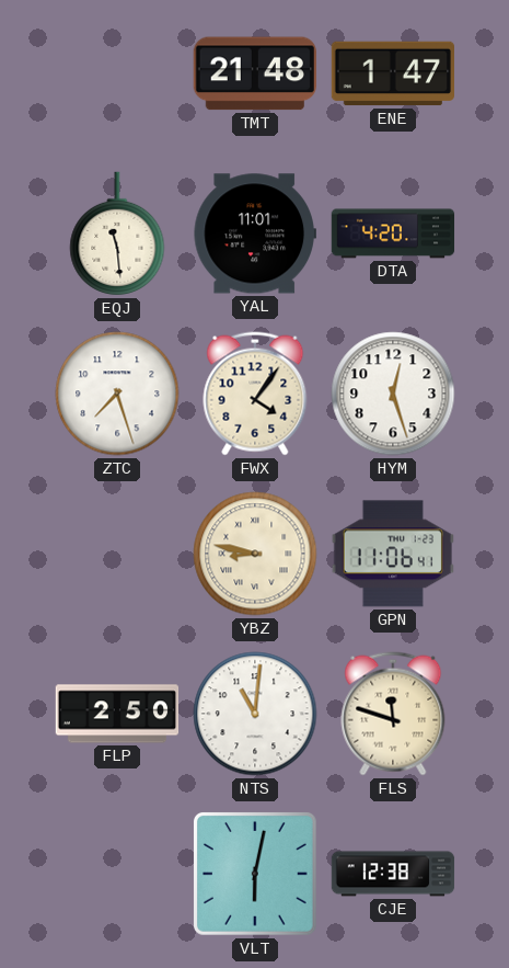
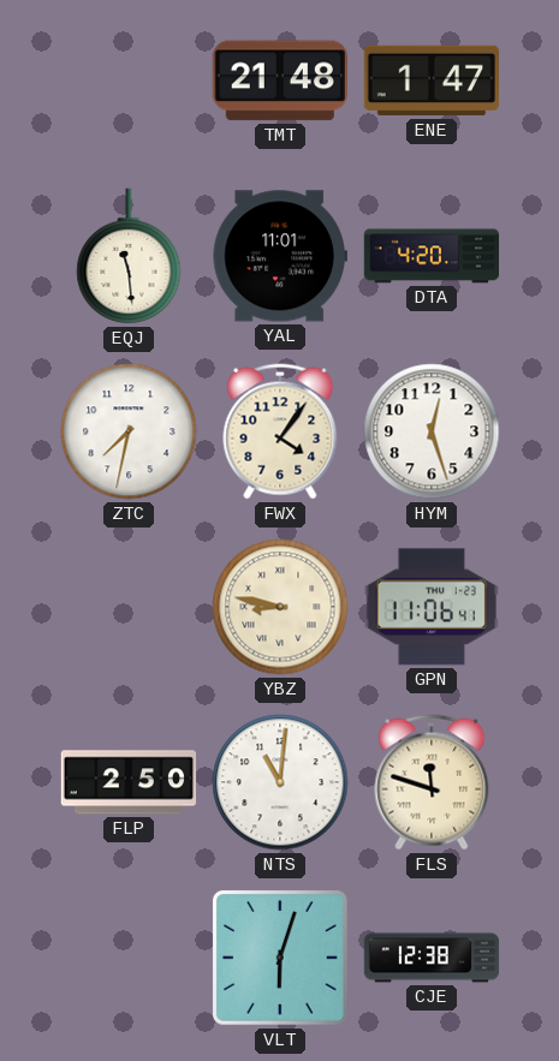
ZTC: 7:27 -> 7:32
VLT: 6:02 -> 6:03
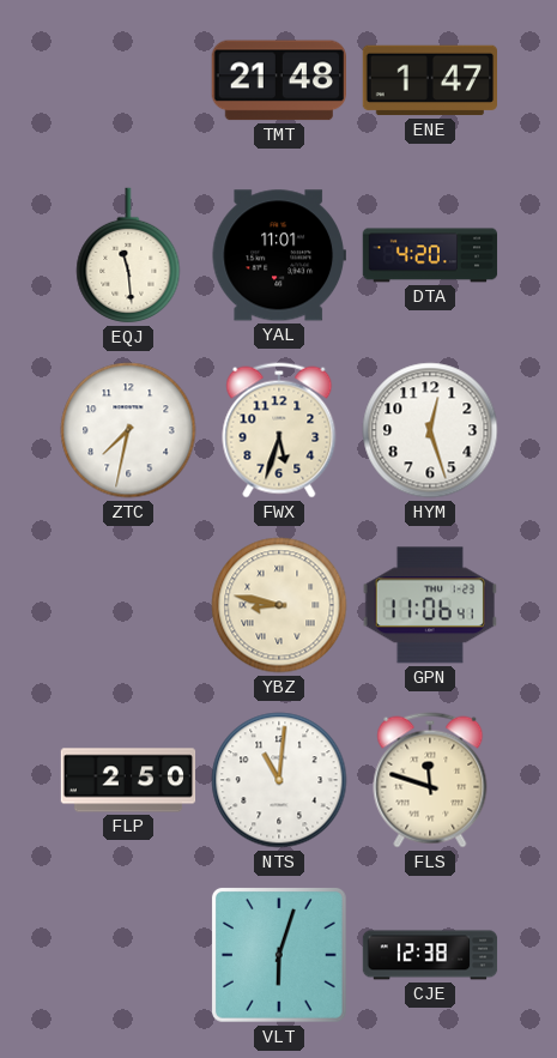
FWX: 4:06 -> 5:33
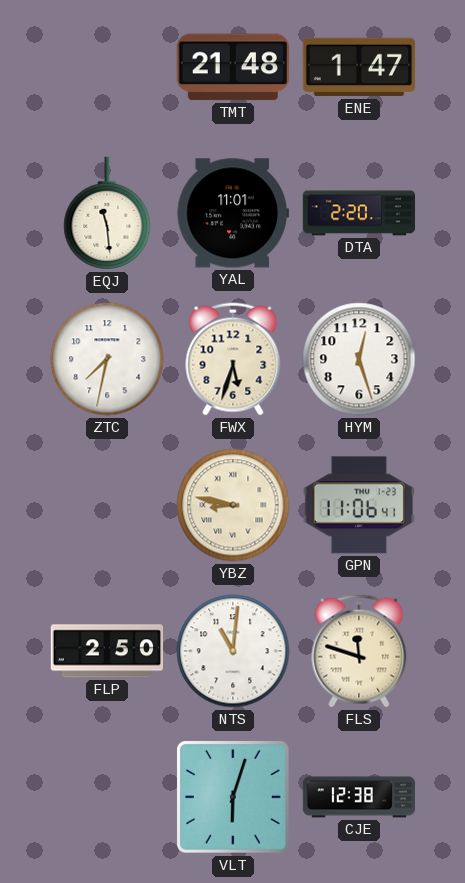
DTA: 4:20 -> 2:20
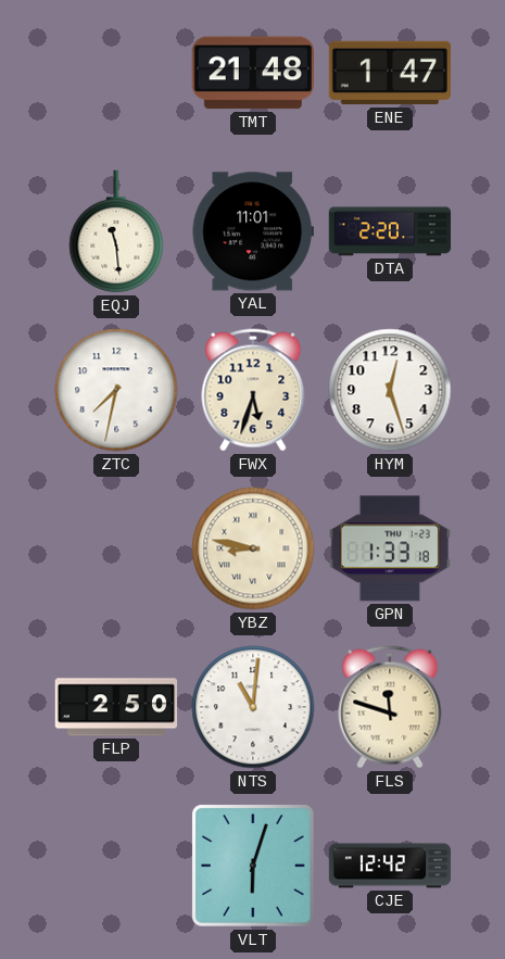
GPN: 11:06 -> 1:33
CJE: 12:38 -> 12:42
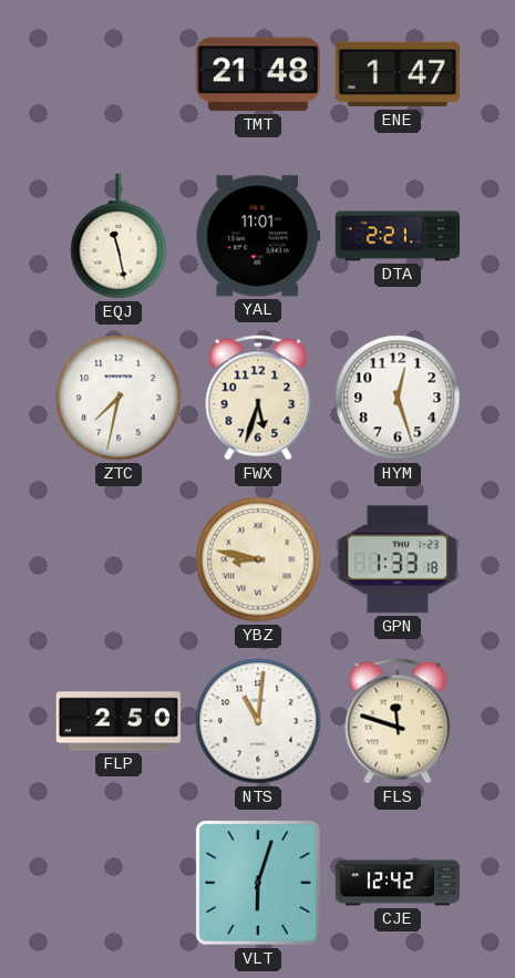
EQJ: 11:29 -> 11:28
DTA: 2:20 -> 2:21
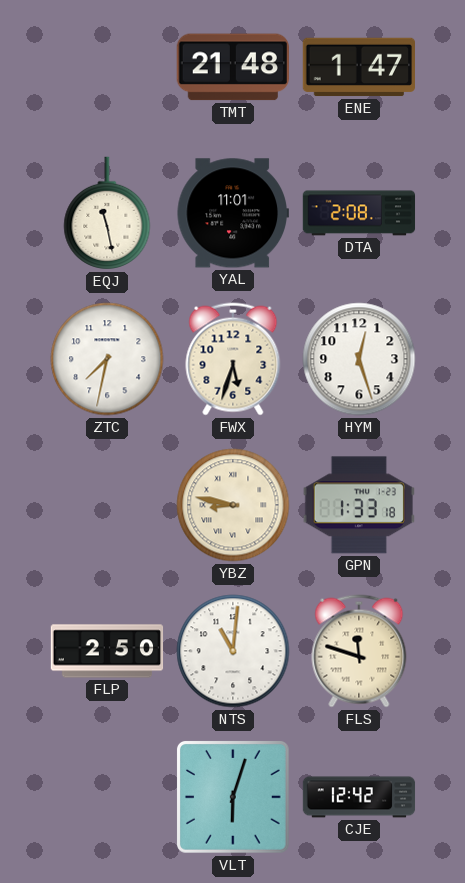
DTA: 2:21 -> 2:08
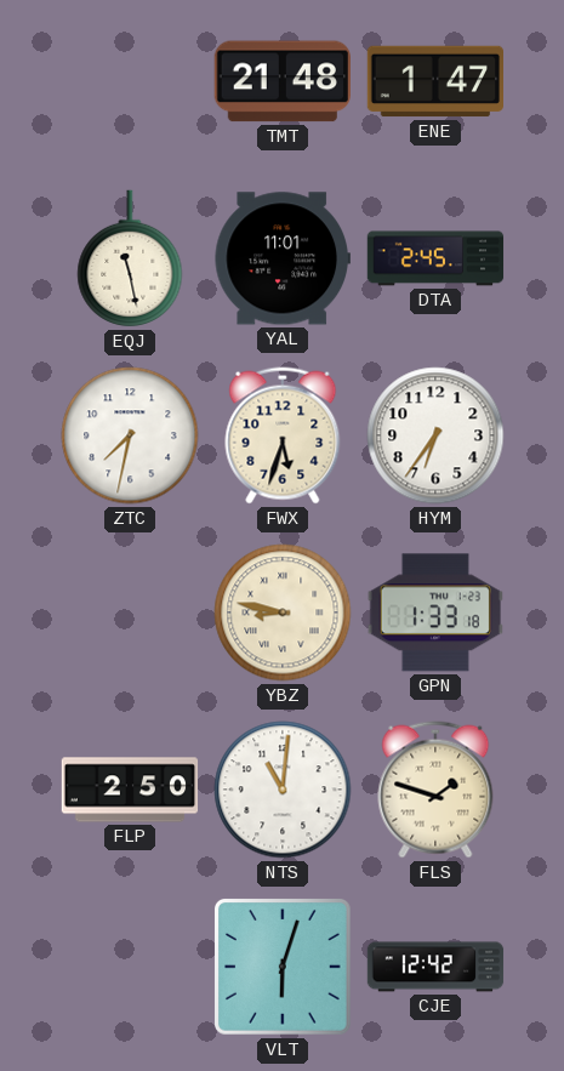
DTA: 2:08 -> 2:45
HYM: 12:27 -> 6:36
FLS: 11:48 -> 1:48
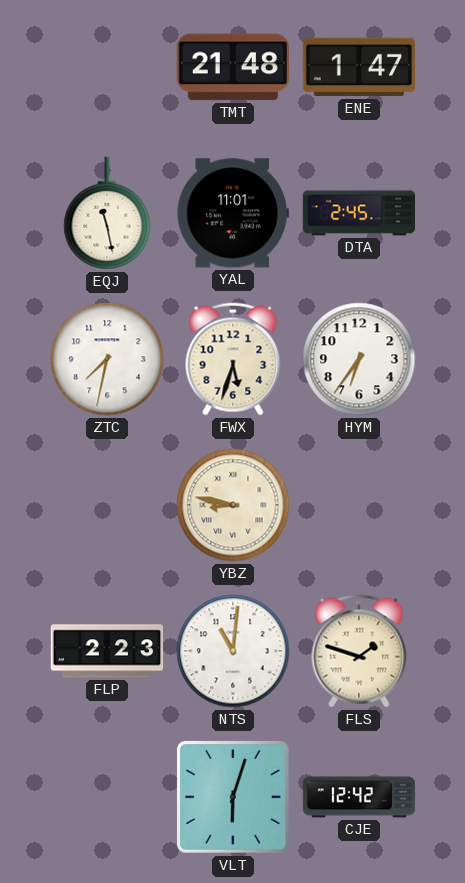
GPN: 1:33 -> none
FLP: 2:50 -> 2:23
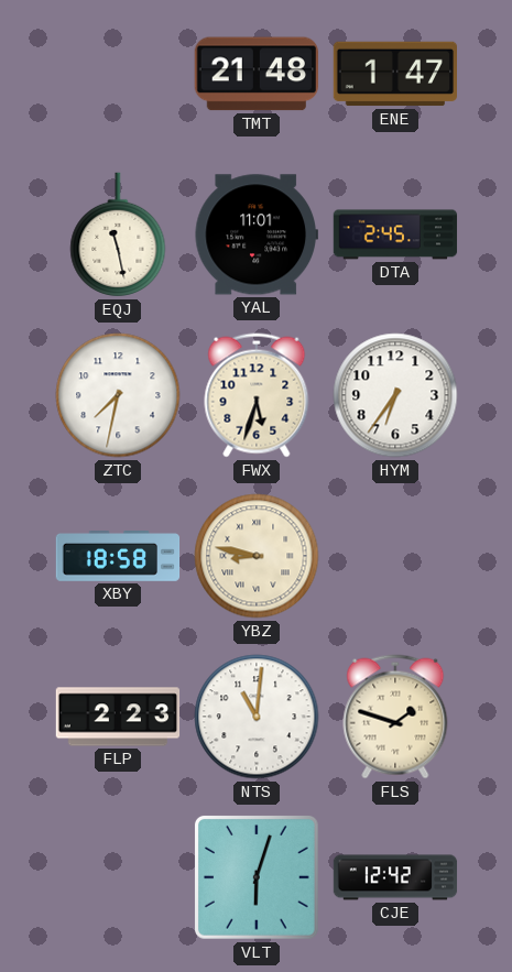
XBY: none -> 18:58
